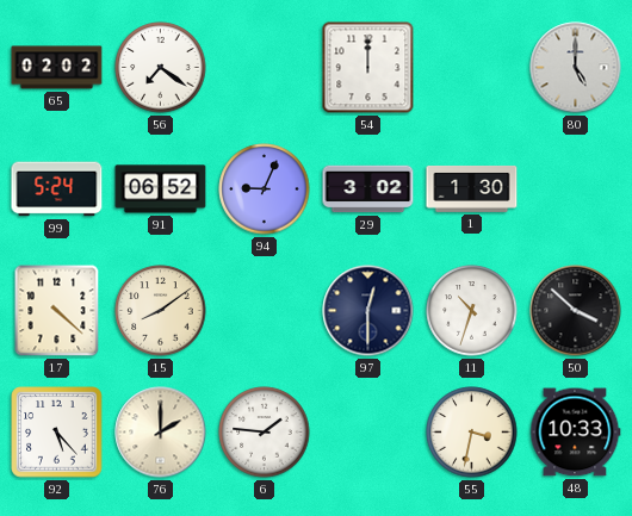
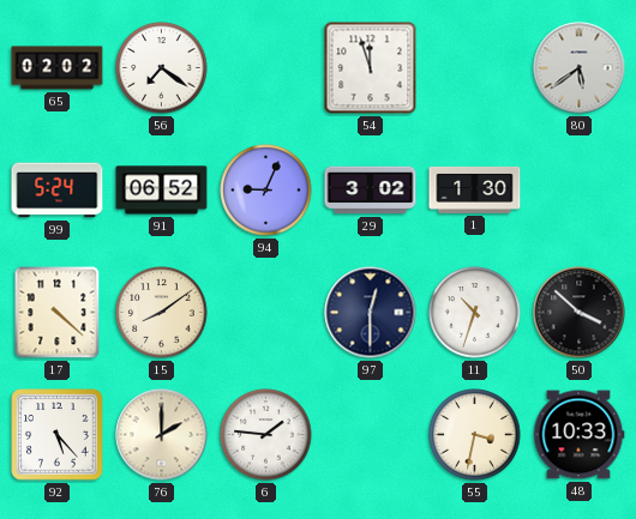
54: 12:00 -> 11:57
80: 5:00 -> 5:39
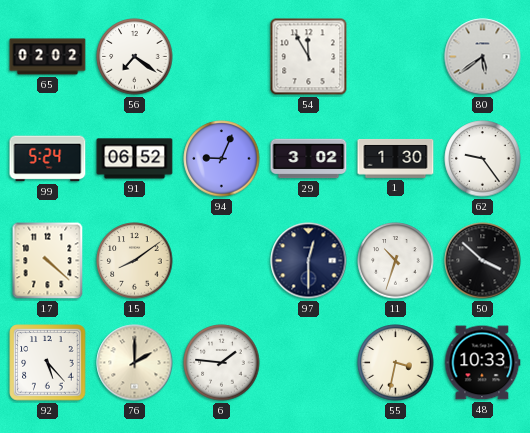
54: 11:57 -> 11:55
62: none -> 9:24
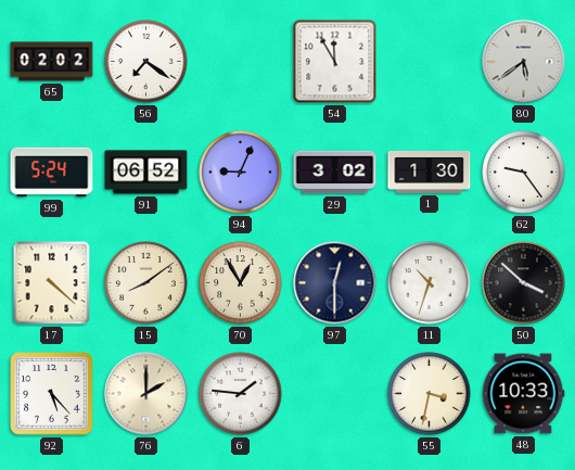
70: none -> 12:55
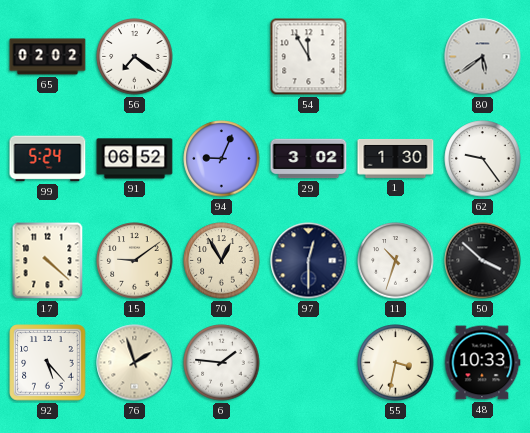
15: 8:09 -> 9:09
76: 2:00 -> 1:57
